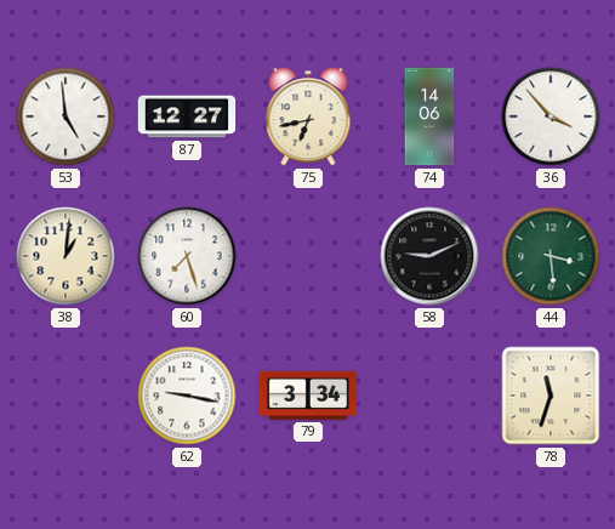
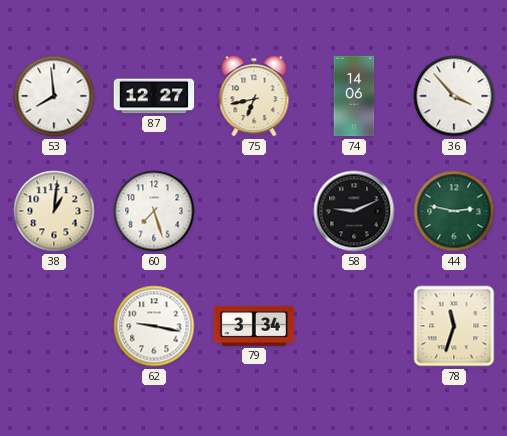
53: 4:59 -> 7:59
44: 3:29 -> 2:47
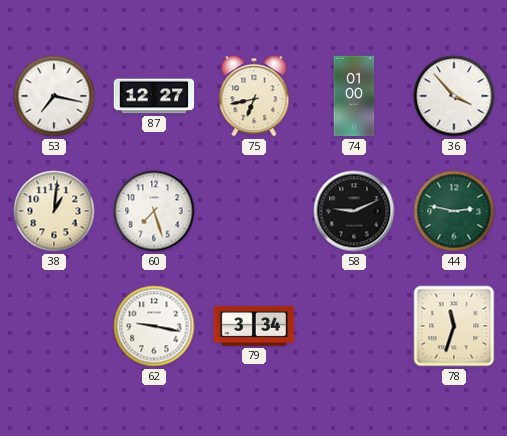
53: 7:59 -> 7:17
74: 14:06 -> 01:00
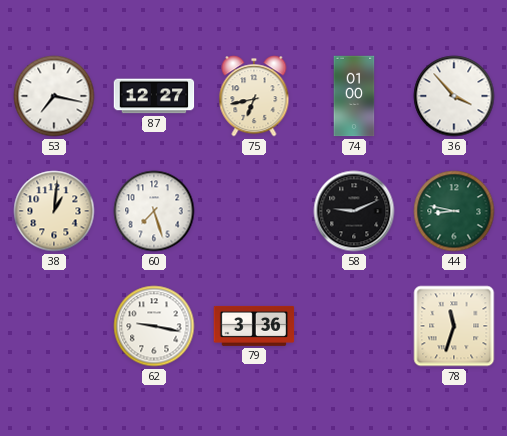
44: 2:47 -> 8:47
79: 3:34 -> 3:36
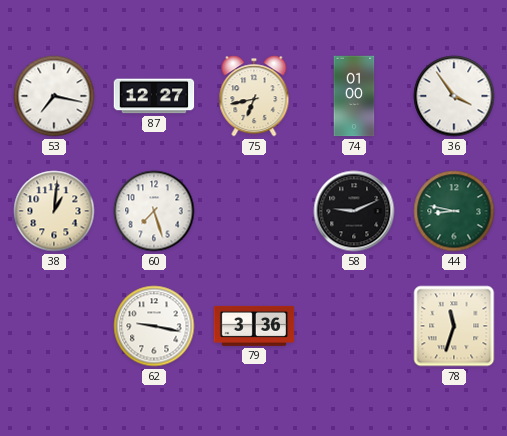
36: 3:53 -> 3:54
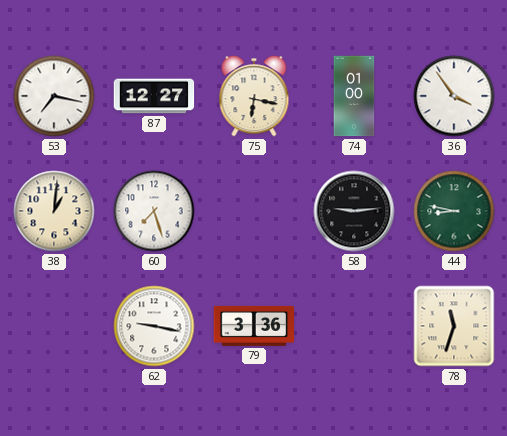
75: 6:43 -> 6:17
58: 9:11 -> 9:14
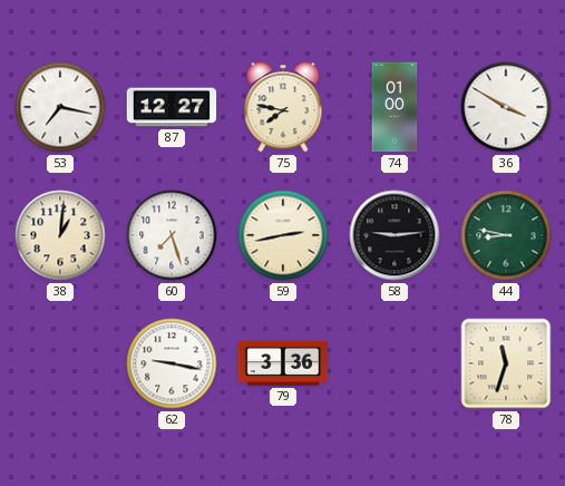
75: 6:17 -> 7:47
36: 3:54 -> 3:50
59: none -> 2:43
